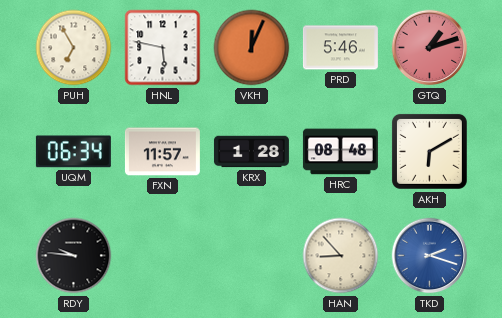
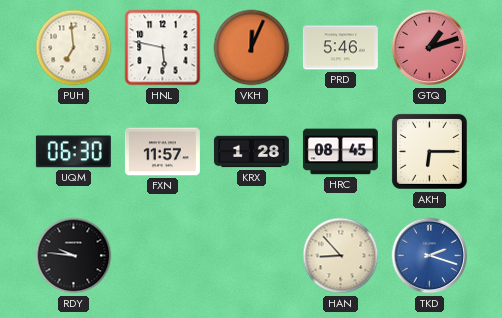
PUH: 6:55 -> 6:59
UQM: 06:34 -> 06:30
HRC: 08:48 -> 08:45
AKH: 6:10 -> 6:15
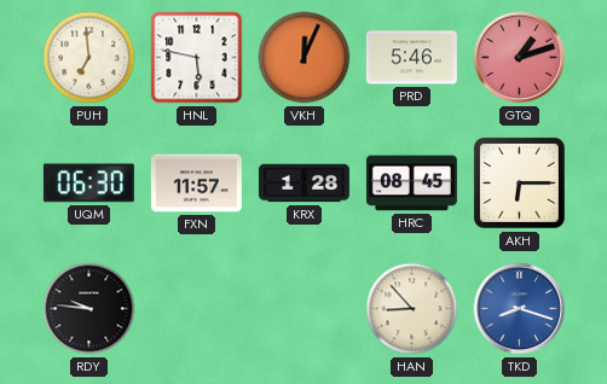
TKD: 2:18 -> 8:18
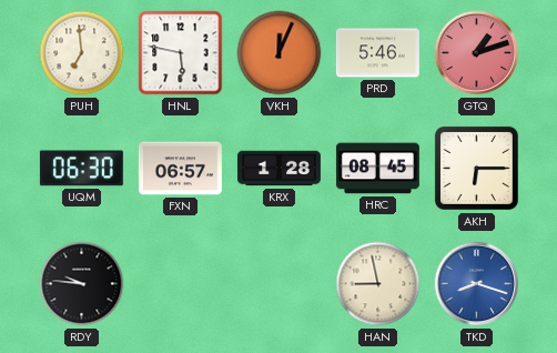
FXN: 11:57 -> 06:57
HAN: 8:53 -> 8:58
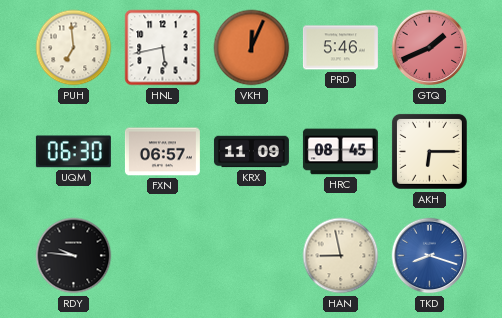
HNL: 5:47 -> 5:43
GTQ: 1:12 -> 1:41
KRX: 1:28 -> 11:09
